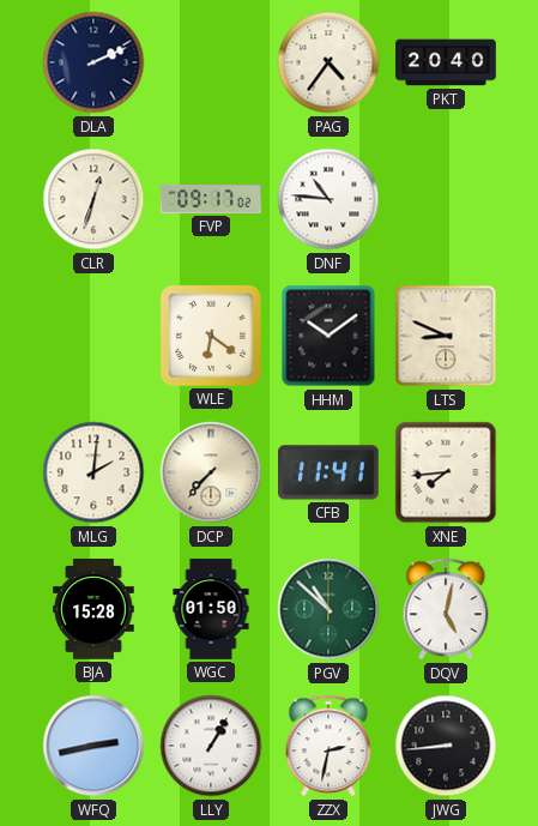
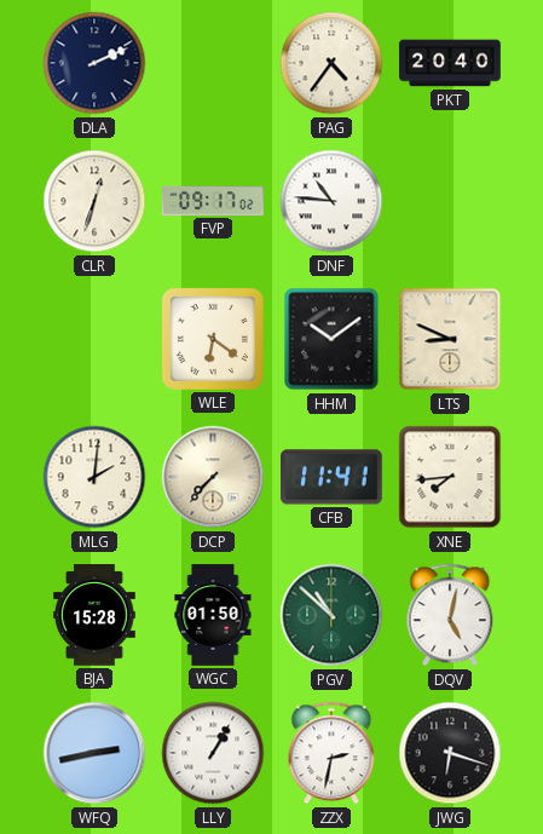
JWG: 8:44 -> 6:18
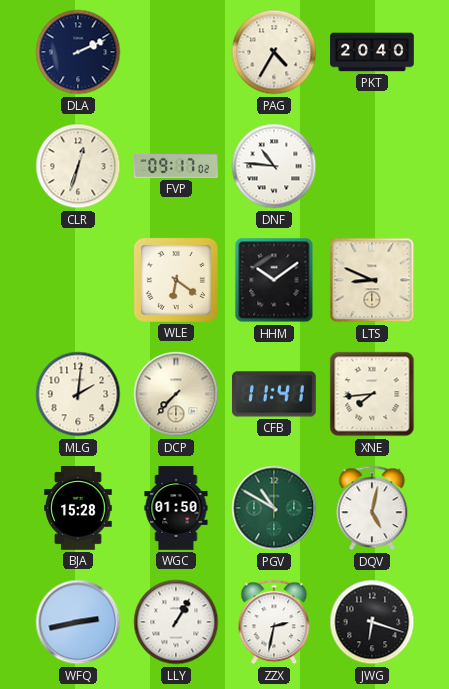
PAG: 4:36 -> 4:35
PGV: 10:52 -> 10:50
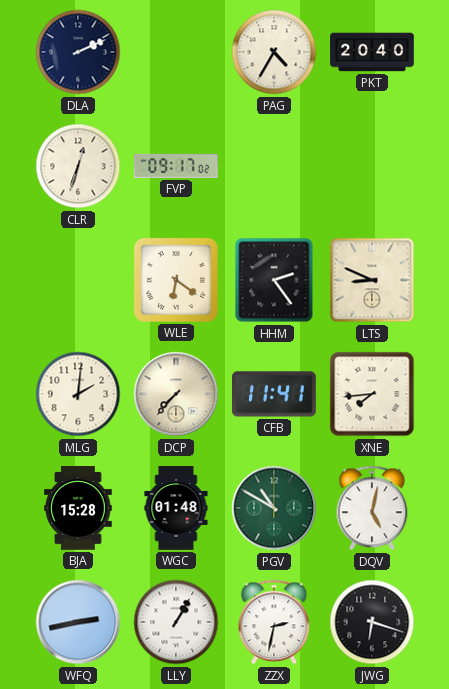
DNF: 10:46 -> none
HHM: 10:09 -> 2:24
WGC: 01:50 -> 01:48
